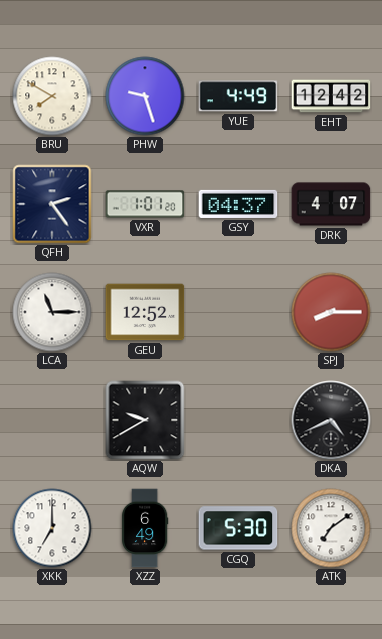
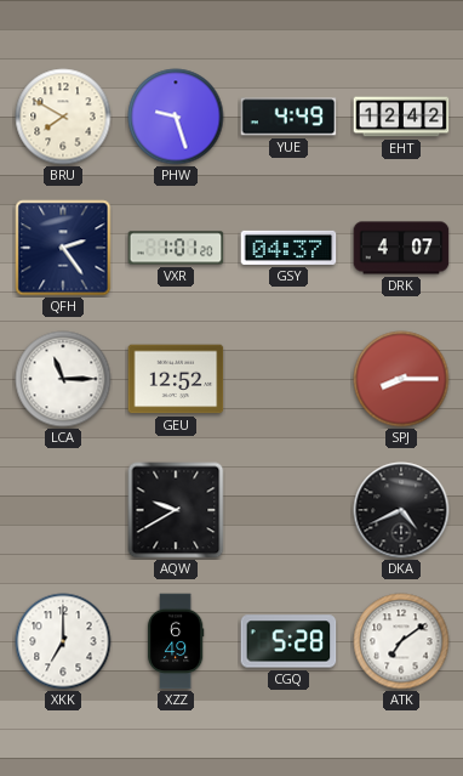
CGQ: 5:30 -> 5:28
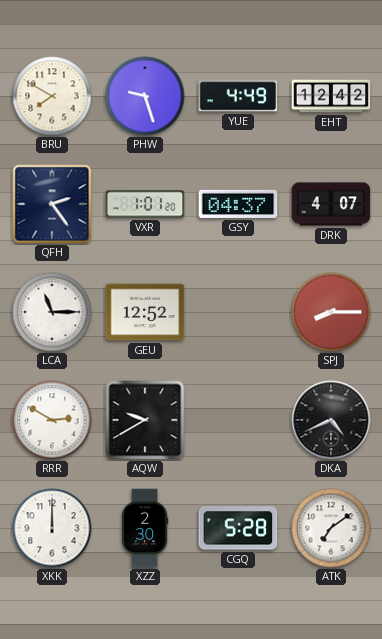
RRR: none -> 2:50
XKK: 7:00 -> 12:00
XZZ: 6:49 -> 2:30
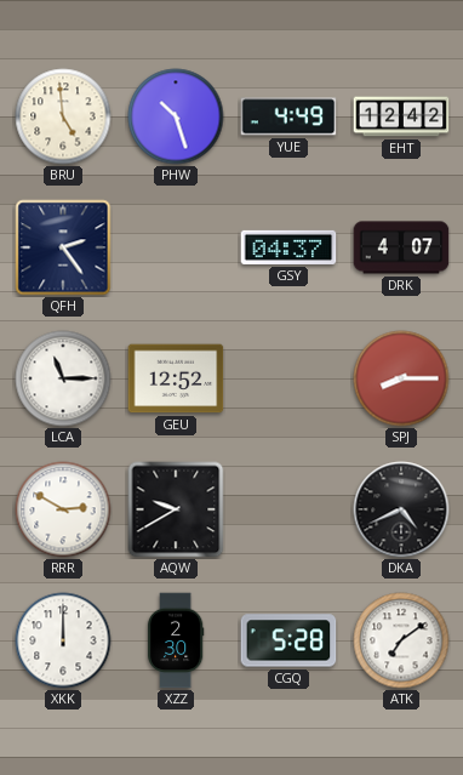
BRU: 7:50 -> 4:59
PHW: 9:27 -> 10:27
VXR: 1:01 -> none
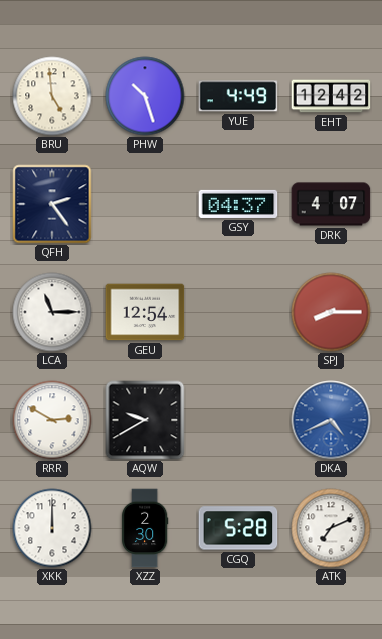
GEU: 12:52 -> 12:54
DKA dial: black -> blue
ATK: 7:09 -> 7:11
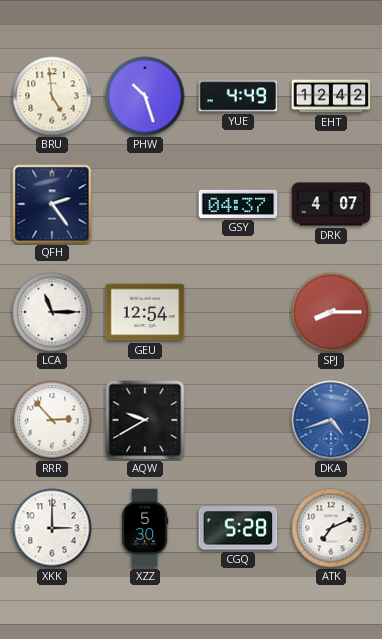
RRR: 2:50 -> 2:53
DKA: 4:41 -> 4:42
XKK: 12:00 -> 3:00
XZZ: 2:30 -> 5:30
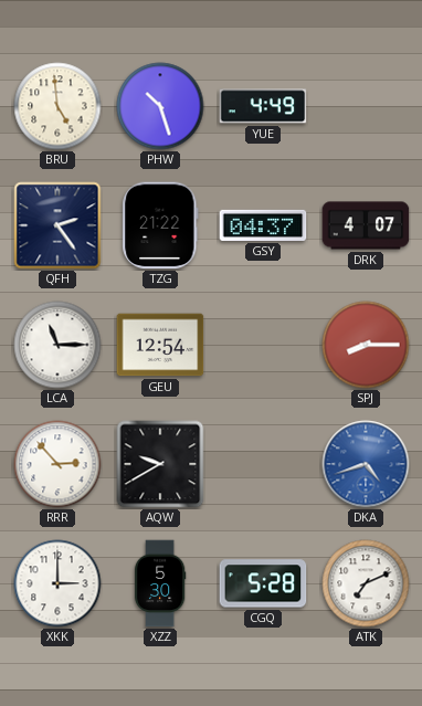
EHT: 12:42 -> none
TZG: none -> 21:22
